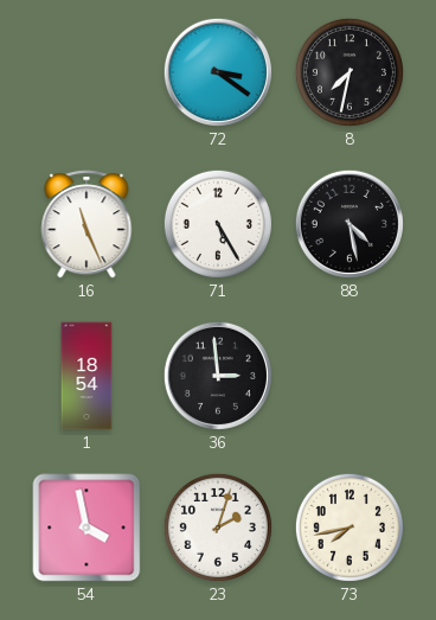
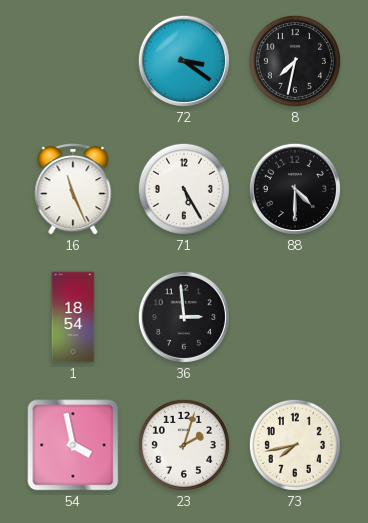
88: 4:28 -> 4:30
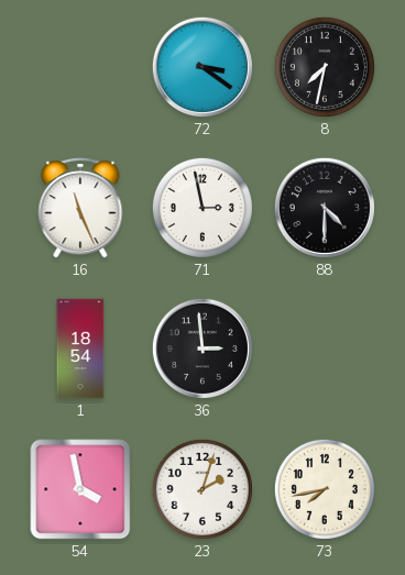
71: 5:25 -> 2:58
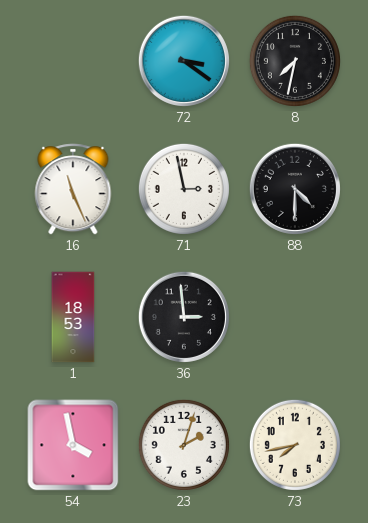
1: 18:54 -> 18:53
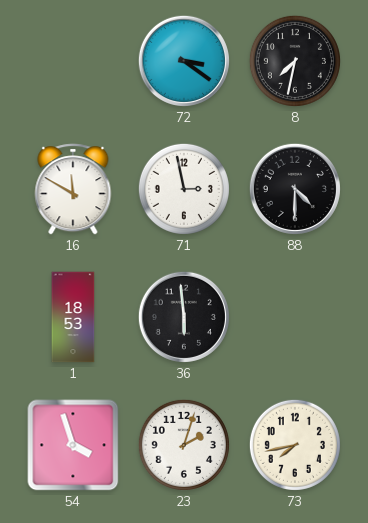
16: 11:26 -> 11:50
36: 2:59 -> 5:59
54: 3:58 -> 3:57
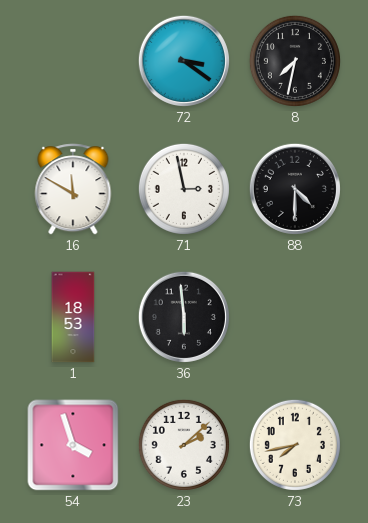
23: 2:03 -> 2:08
